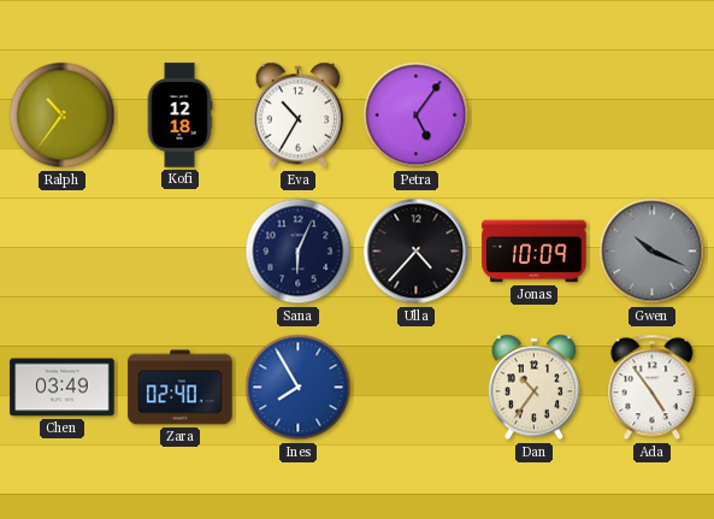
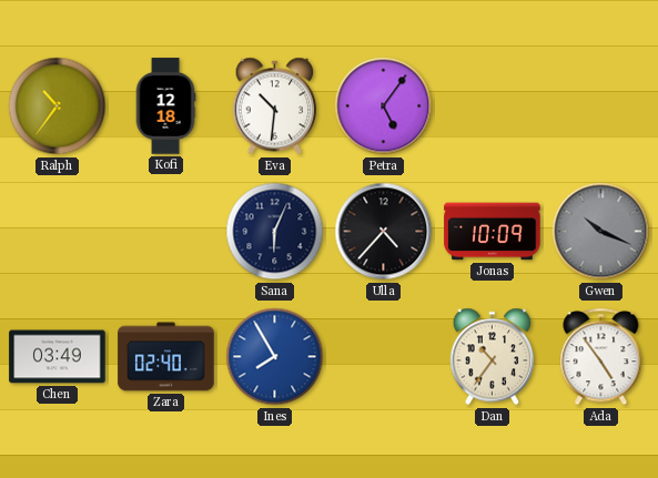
Eva: 10:35 -> 10:31
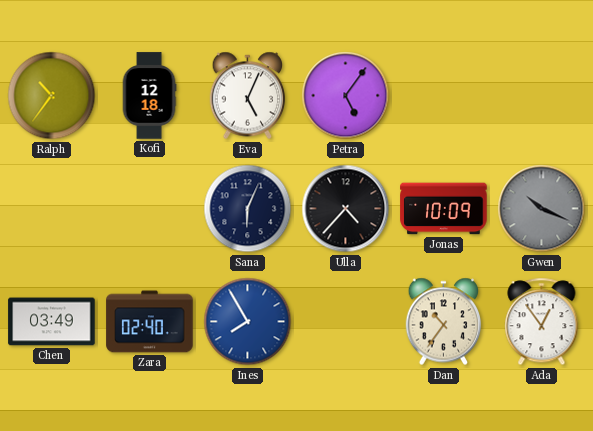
Eva: 10:31 -> 5:04
Ada: 4:54 -> 12:54
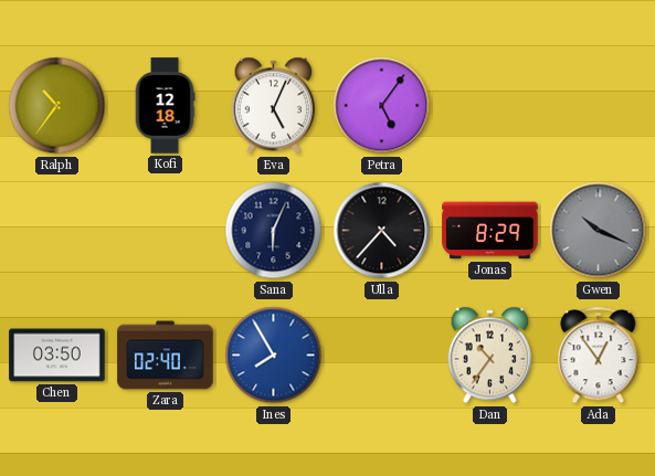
Jonas: 10:09 -> 8:29
Chen: 03:49 -> 03:50
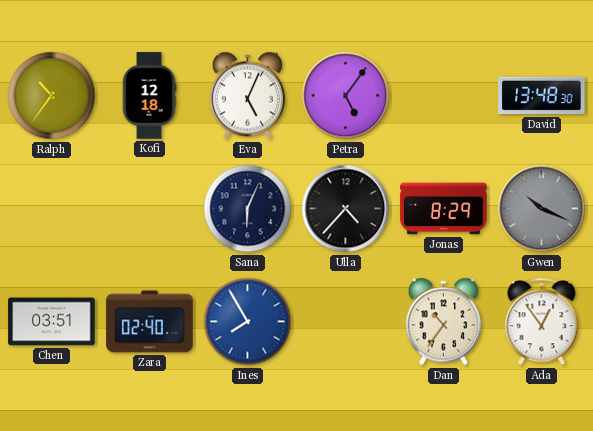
David: none -> 13:48
Chen: 03:50 -> 03:51
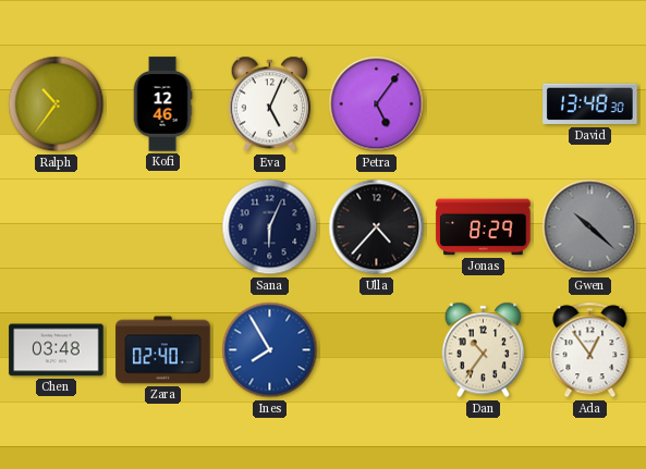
Kofi: 12:18 -> 12:46
Gwen: 10:19 -> 10:22
Chen: 03:51 -> 03:48
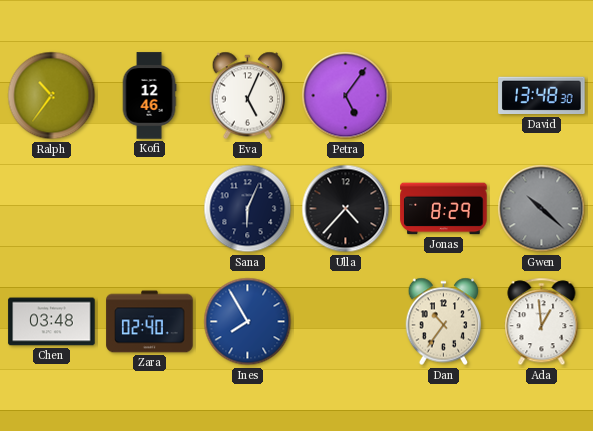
Ada: 12:54 -> 12:59
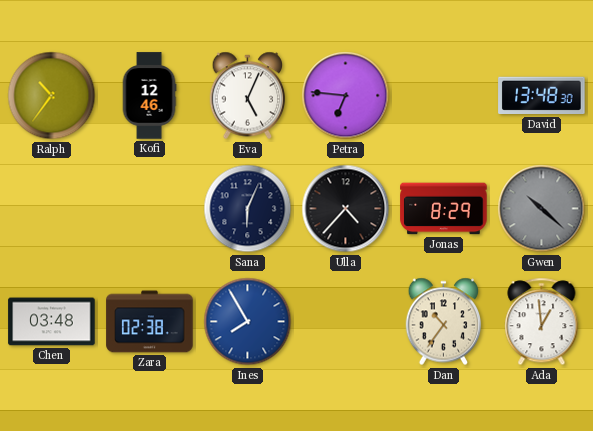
Petra: 5:06 -> 6:46
Zara: 02:40 -> 02:38
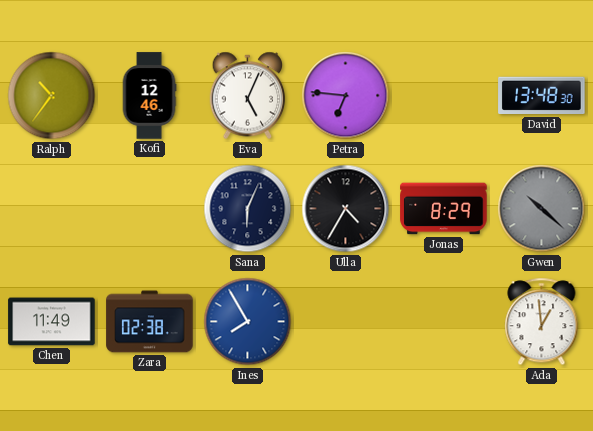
Ulla: 4:37 -> 4:35
Chen: 03:48 -> 11:49
Dan: 10:36 -> none
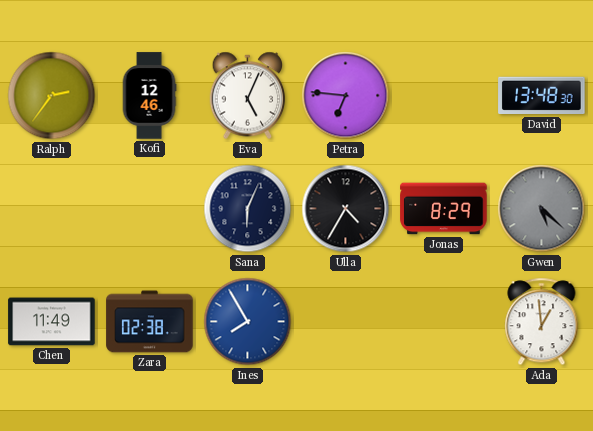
Ralph: 10:36 -> 2:36
Gwen: 10:22 -> 5:22
